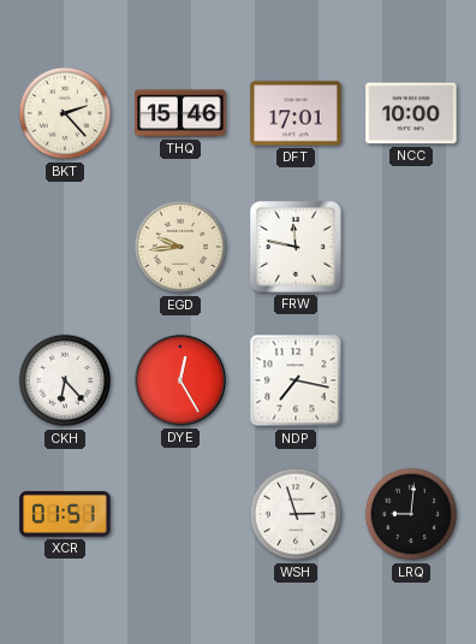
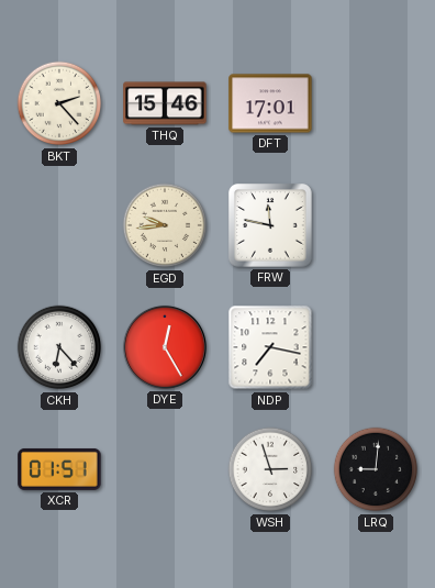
NCC: 10:00 -> none
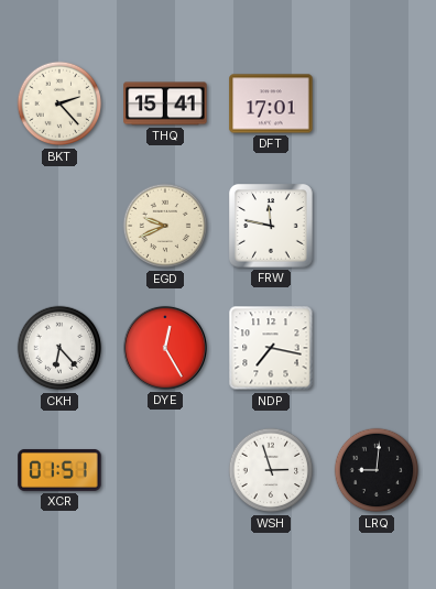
THQ: 15:46 -> 15:41
EGD: 9:44 -> 9:41
